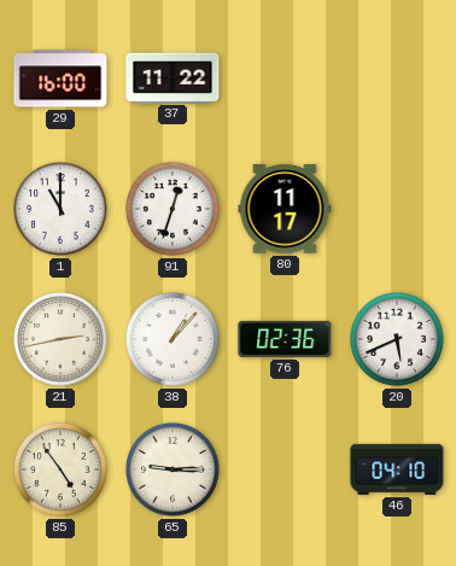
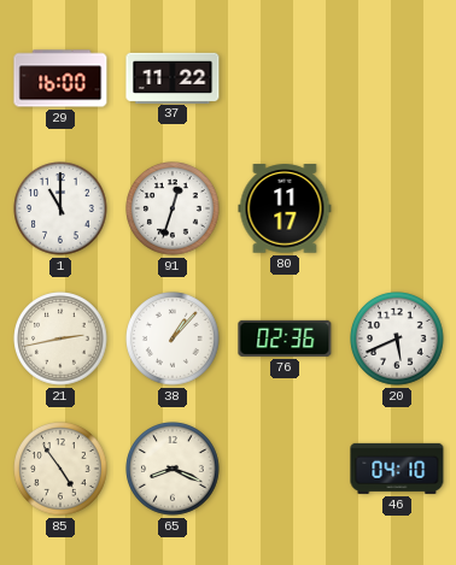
65: 9:15 -> 8:19
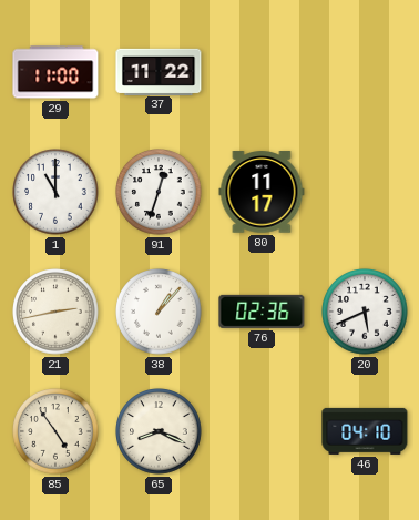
29: 16:00 -> 11:00
